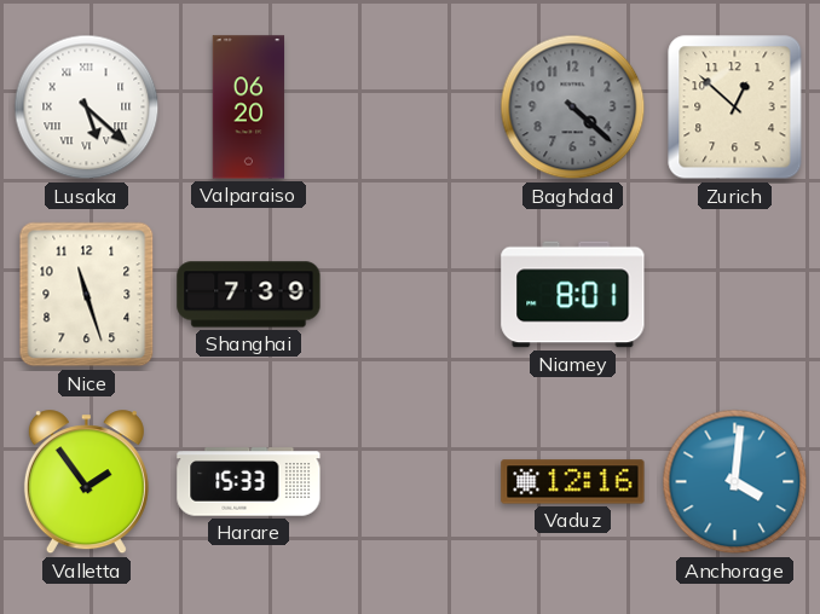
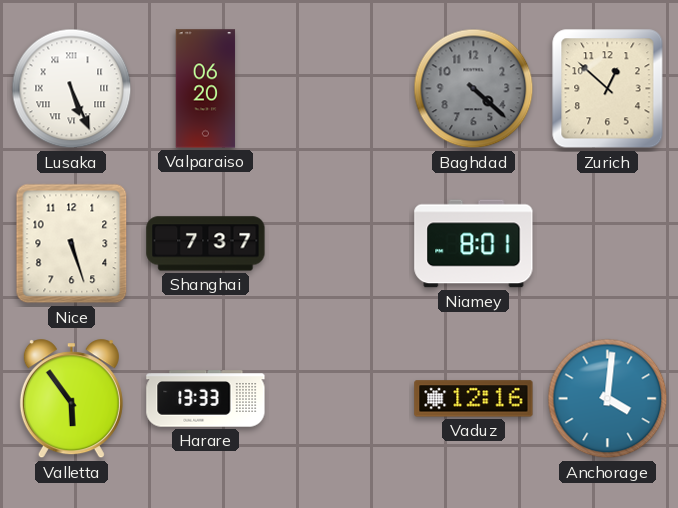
Lusaka: 5:22 -> 5:26
Nice: 11:27 -> 5:27
Shanghai: 7:39 -> 7:37
Valletta: 1:54 -> 5:54
Harare: 15:33 -> 13:33
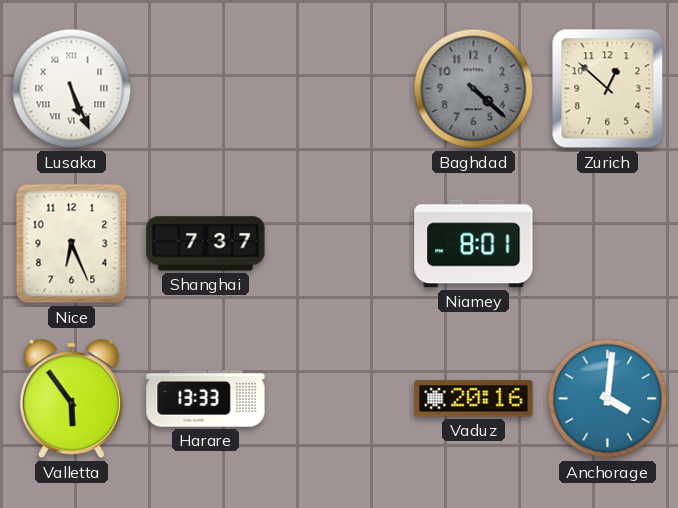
Valparaiso: 06:20 -> none
Nice: 5:27 -> 6:26
Vaduz: 12:16 -> 20:16
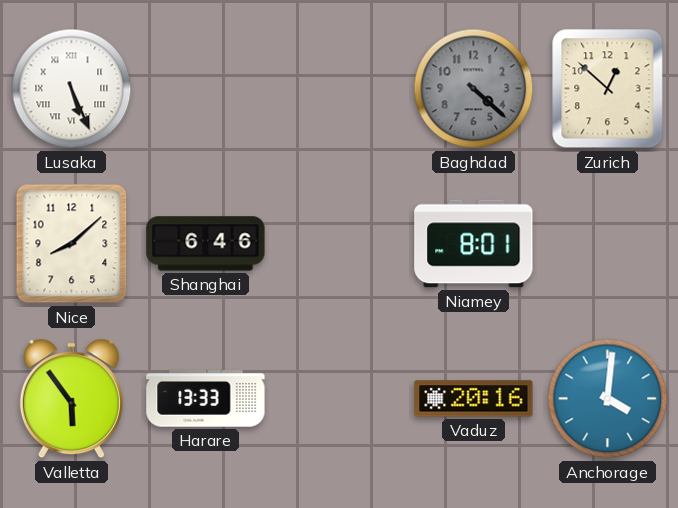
Nice: 6:26 -> 8:08
Shanghai: 7:37 -> 6:46
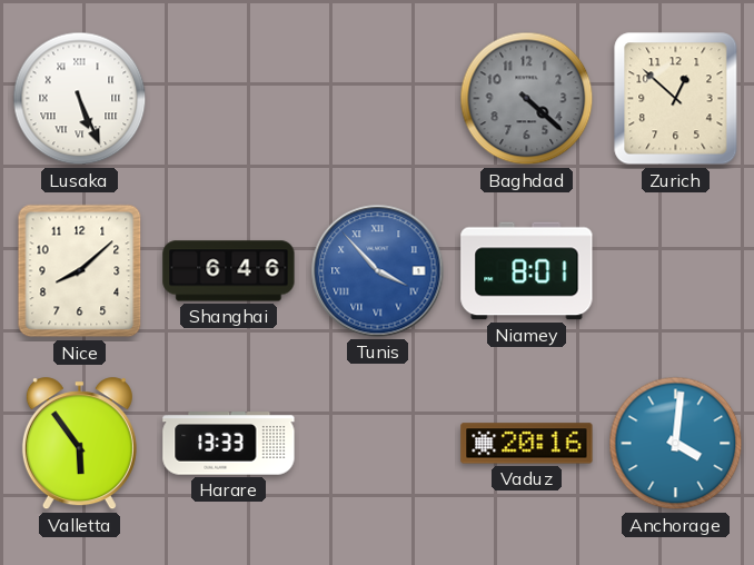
Tunis: none -> 3:53
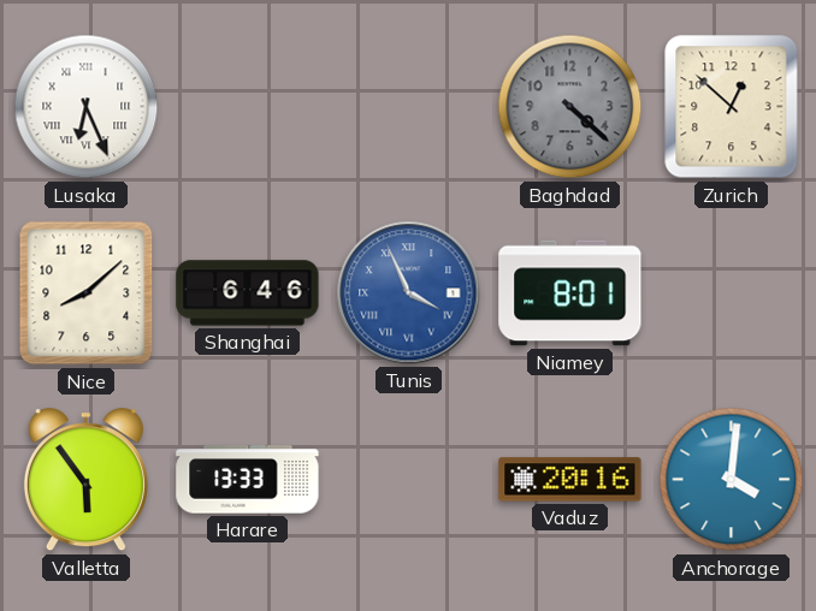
Lusaka: 5:26 -> 6:26
Tunis: 3:53 -> 3:56
